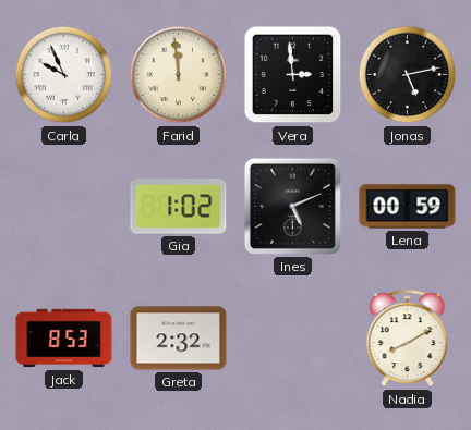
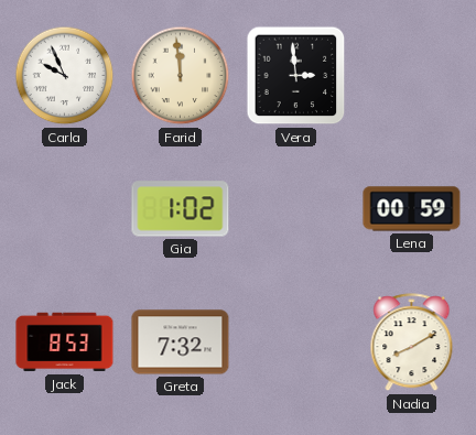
Jonas: 5:13 -> none
Ines: 5:11 -> none
Greta: 2:32 -> 7:32
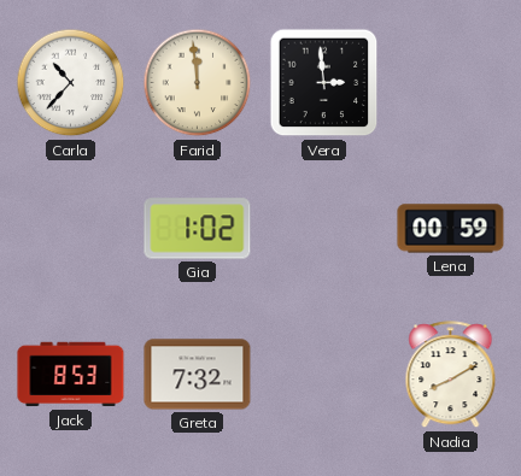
Carla: 9:56 -> 10:37
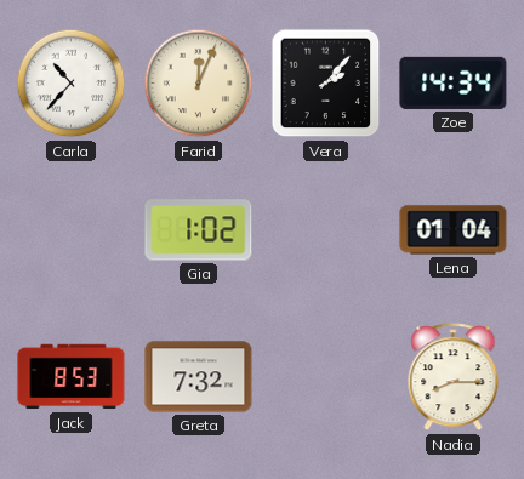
Farid: 11:59 -> 12:04
Vera: 2:59 -> 2:07
Zoe: none -> 14:34
Lena: 00:59 -> 01:04
Nadia: 8:10 -> 8:15
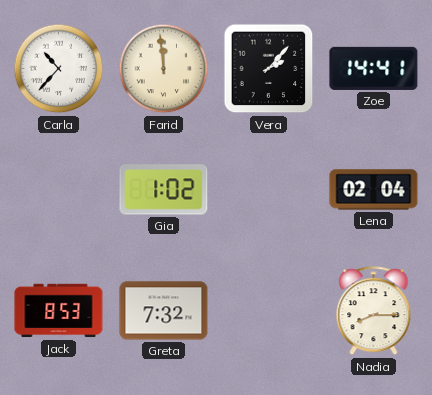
Farid: 12:04 -> 11:59
Zoe: 14:34 -> 14:41
Lena: 01:04 -> 02:04
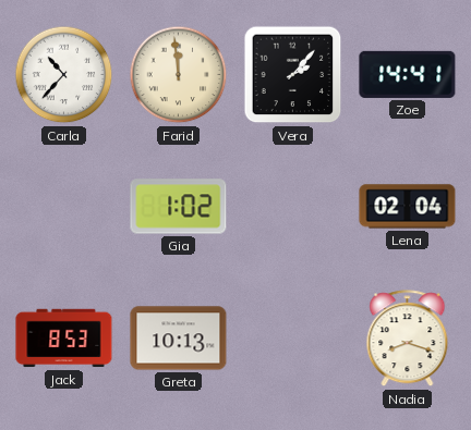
Greta: 7:32 -> 10:13
Nadia: 8:15 -> 8:18
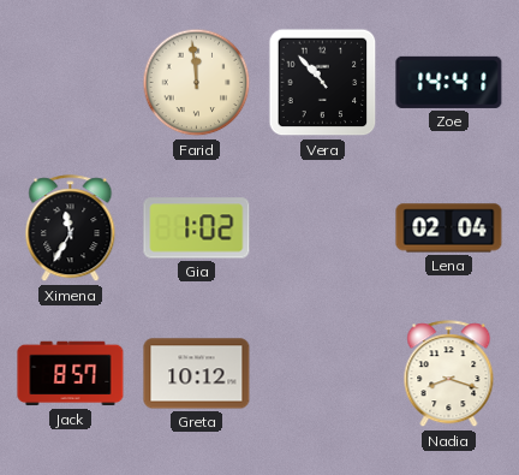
Carla: 10:37 -> none
Vera: 2:07 -> 10:53
Ximena: none -> 11:35
Jack: 8:53 -> 8:57
Greta: 10:13 -> 10:12
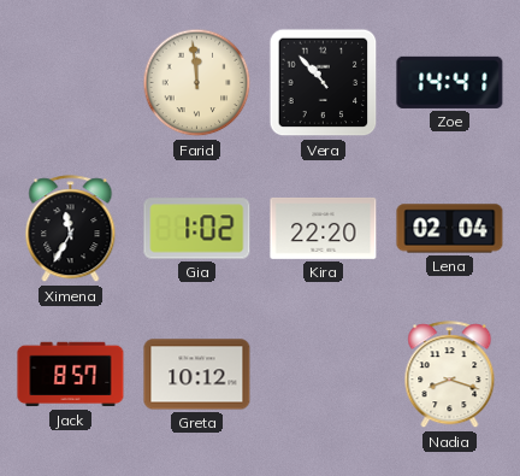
Kira: none -> 22:20
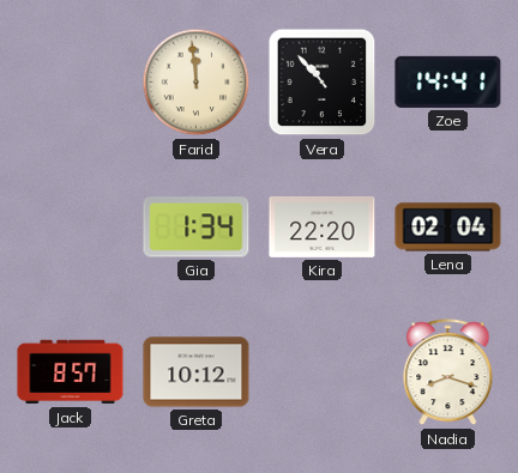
Ximena: 11:35 -> none
Gia: 1:02 -> 1:34
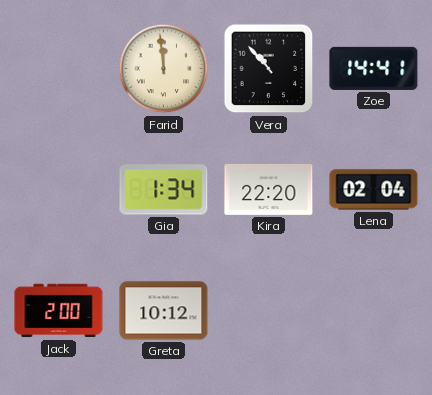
Jack: 8:57 -> 2:00
Nadia: 8:18 -> none
